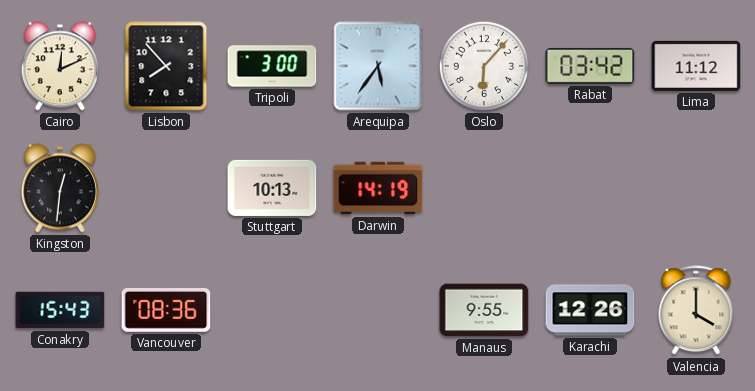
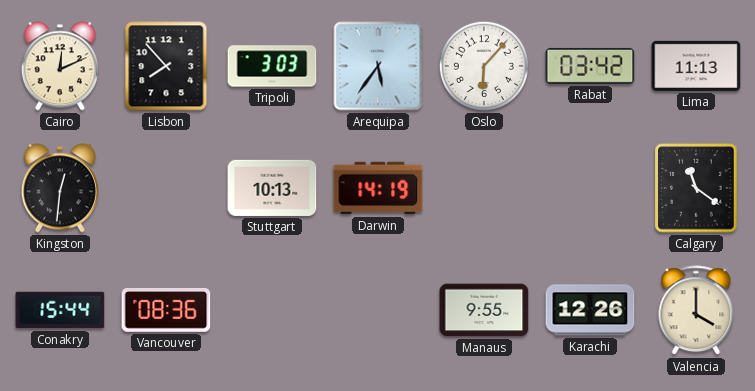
Tripoli: 3:00 -> 3:03
Lima: 11:12 -> 11:13
Calgary: none -> 11:21
Conakry: 15:43 -> 15:44
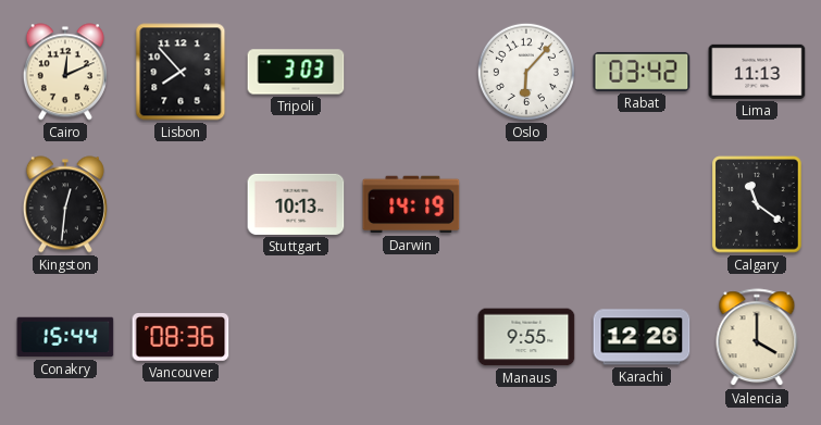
Arequipa: 5:36 -> none
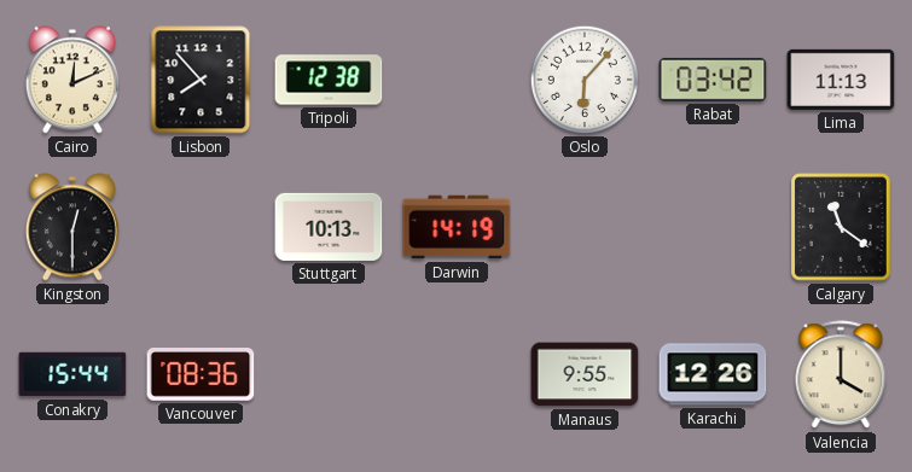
Tripoli: 3:03 -> 12:38
Kingston: 12:31 -> 12:30
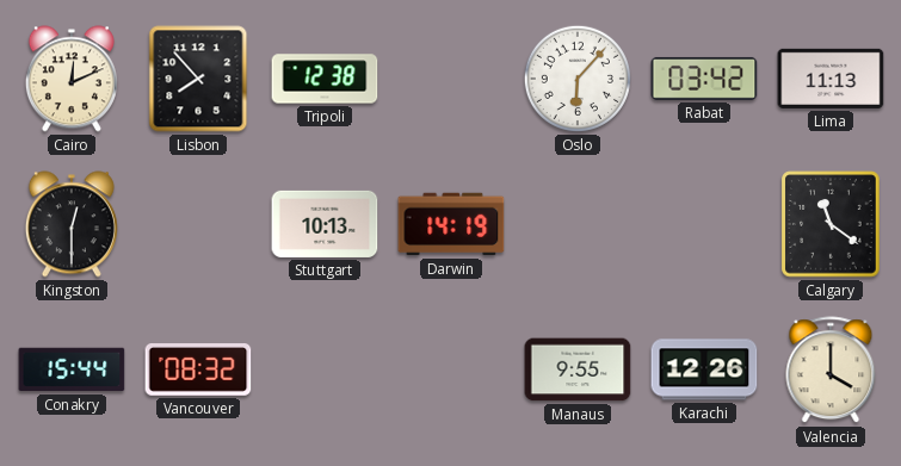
Vancouver: 08:36 -> 08:32
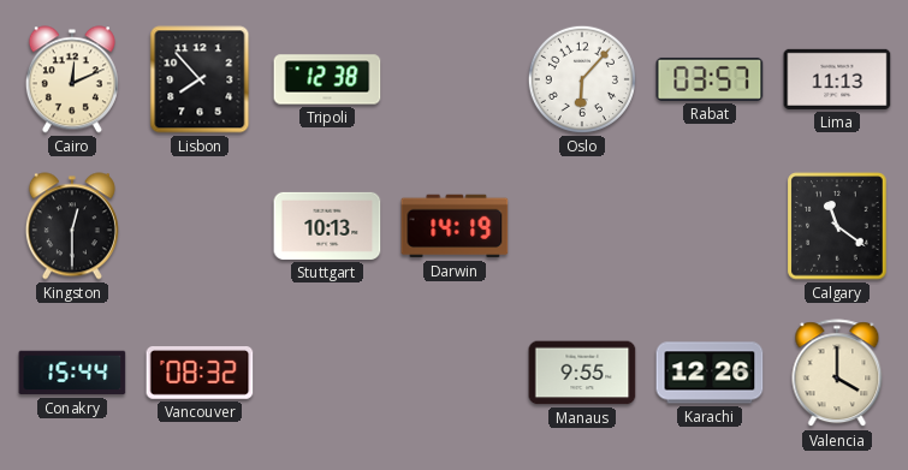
Rabat: 03:42 -> 03:57
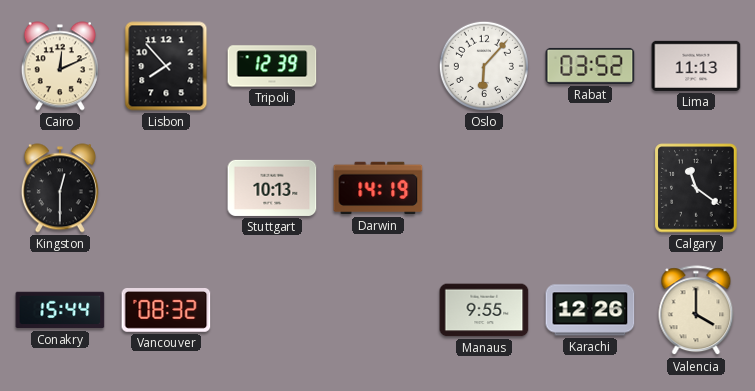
Tripoli: 12:38 -> 12:39
Rabat: 03:57 -> 03:52
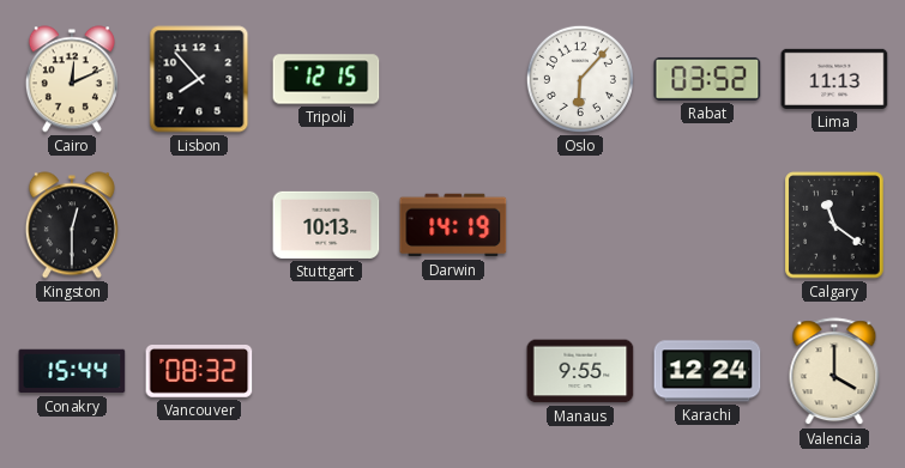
Tripoli: 12:39 -> 12:15
Karachi: 12:26 -> 12:24
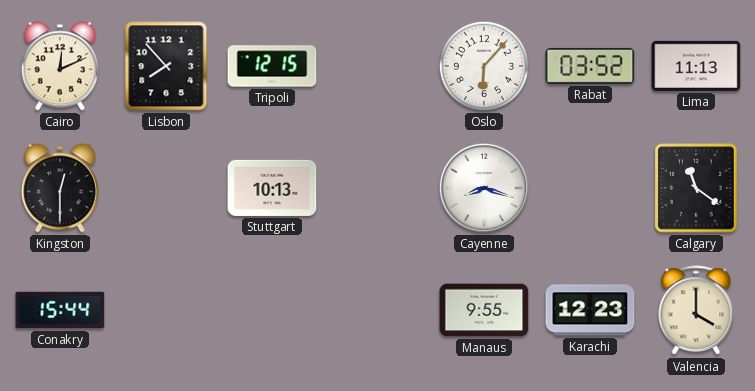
Darwin: 14:19 -> none
Cayenne: none -> 8:18
Vancouver: 08:32 -> none
Karachi: 12:24 -> 12:23
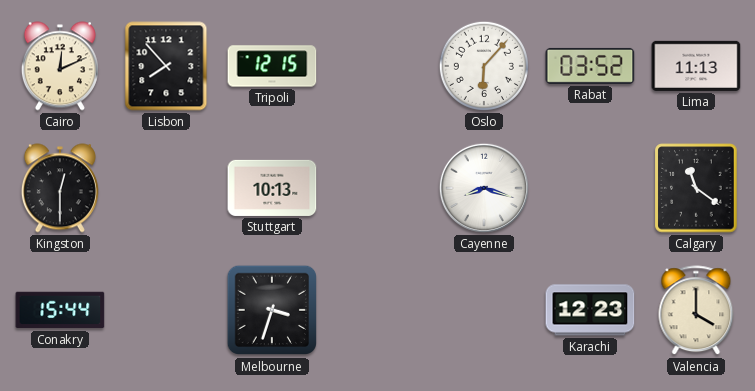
Melbourne: none -> 3:33
Manaus: 9:55 -> none
